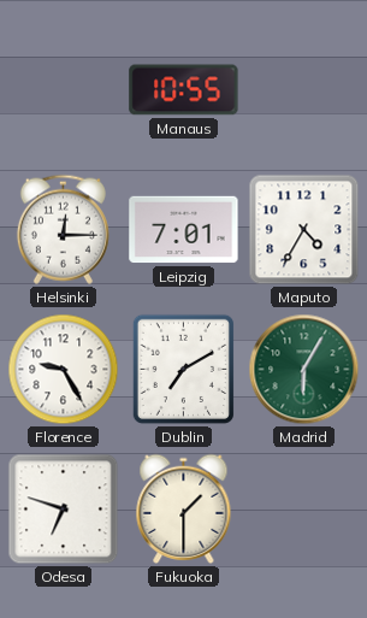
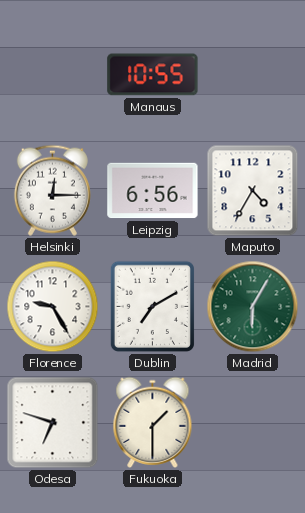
Leipzig: 7:01 -> 6:56
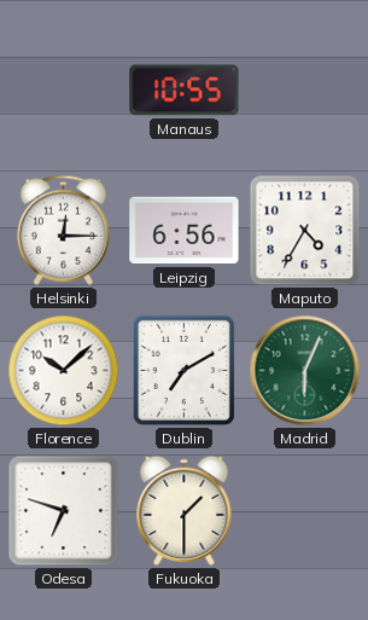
Florence: 9:25 -> 10:08
Madrid: 6:05 -> 6:04
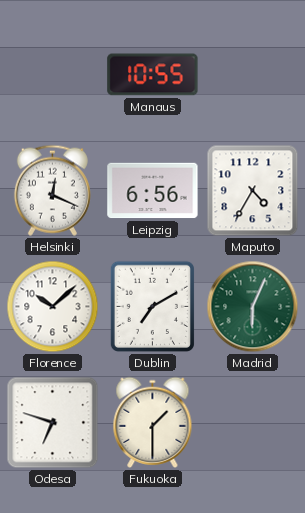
Helsinki: 12:15 -> 12:19
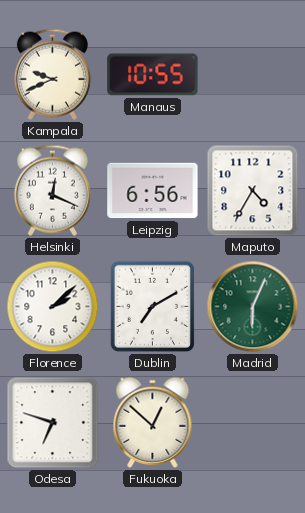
Kampala: none -> 9:41
Florence: 10:08 -> 2:08
Fukuoka: 1:30 -> 12:52
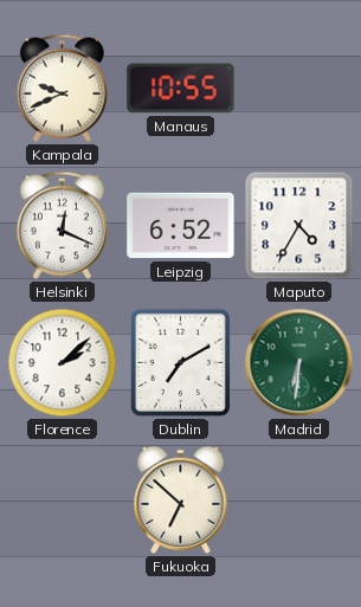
Leipzig: 6:56 -> 6:52
Madrid: 6:04 -> 6:31
Odesa: 6:48 -> none
Fukuoka: 12:52 -> 6:52
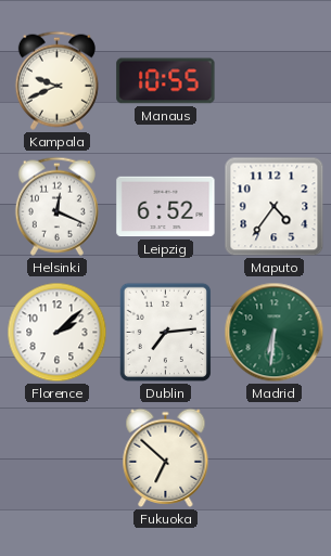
Maputo: 4:35 -> 4:36
Dublin: 7:10 -> 7:14
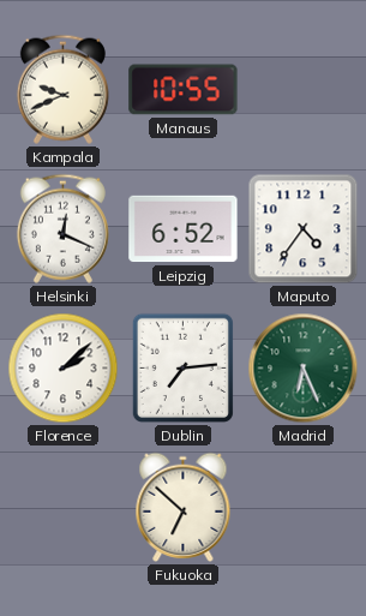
Madrid: 6:31 -> 6:26
